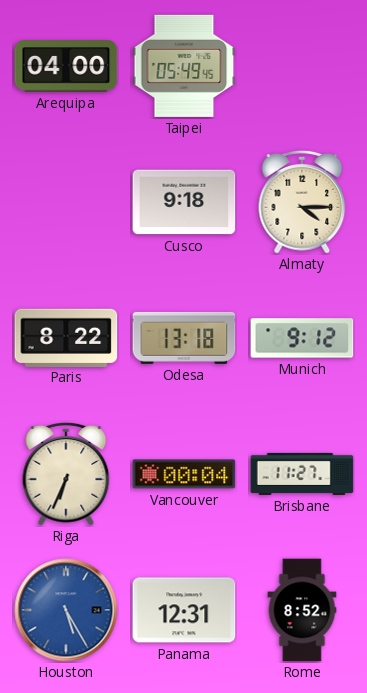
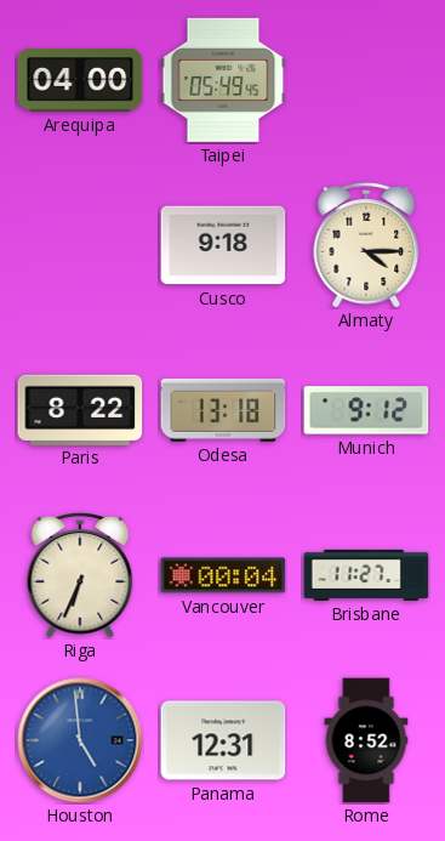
Houston: 5:25 -> 4:59
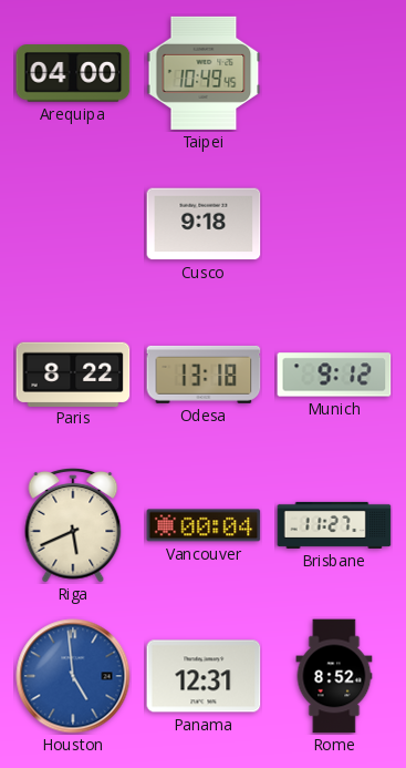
Taipei: 05:49 -> 10:49
Almaty: 4:15 -> none
Riga: 6:34 -> 5:41
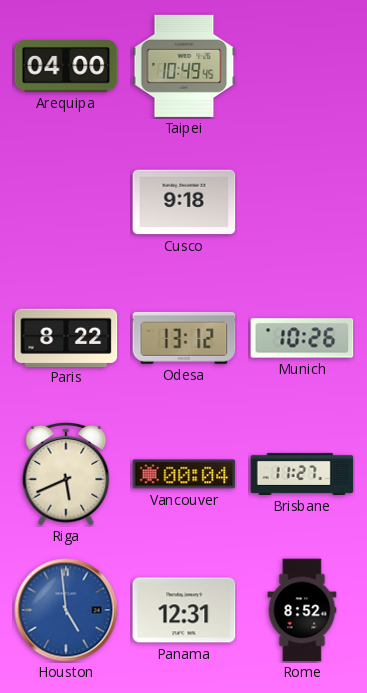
Odesa: 13:18 -> 13:12
Munich: 9:12 -> 10:26
